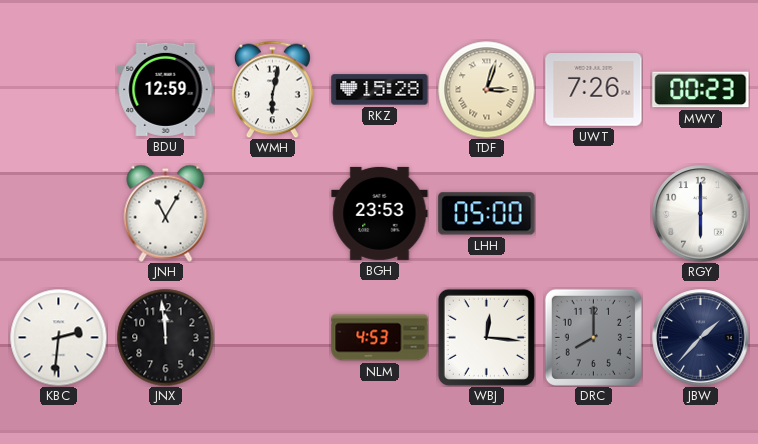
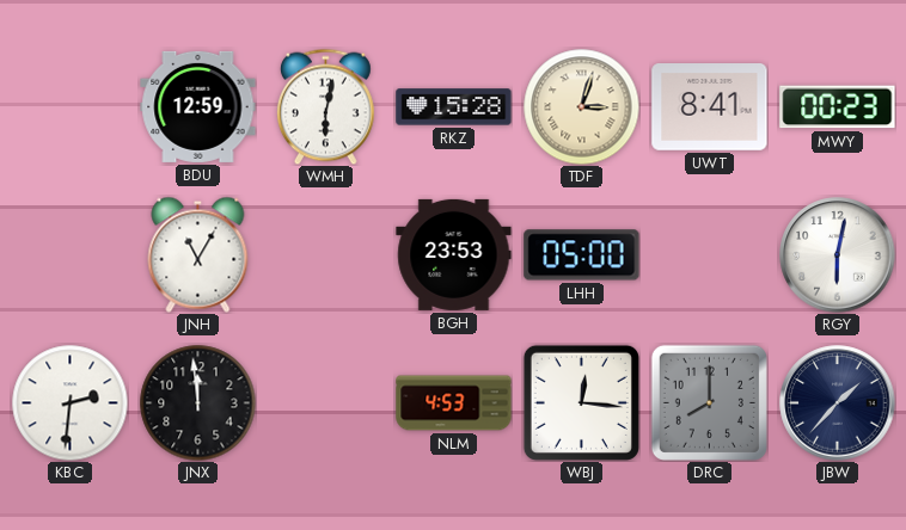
UWT: 7:26 -> 8:41
RGY: 6:00 -> 6:02
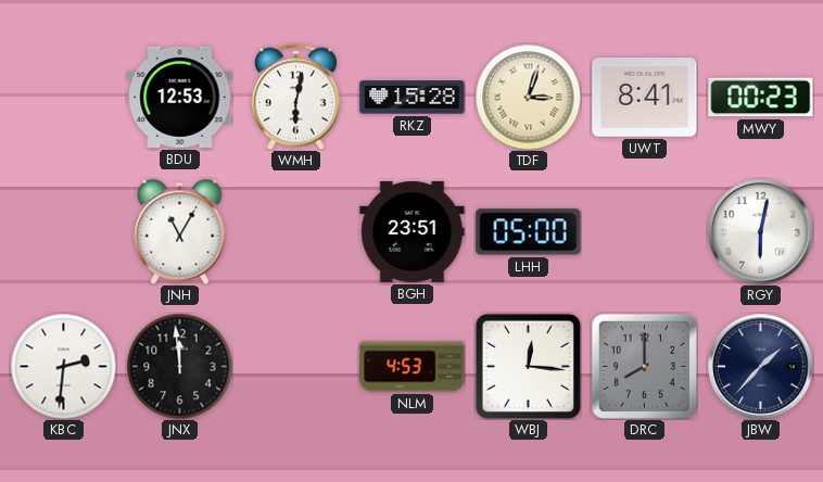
BDU: 12:59 -> 12:53
BGH: 23:53 -> 23:51
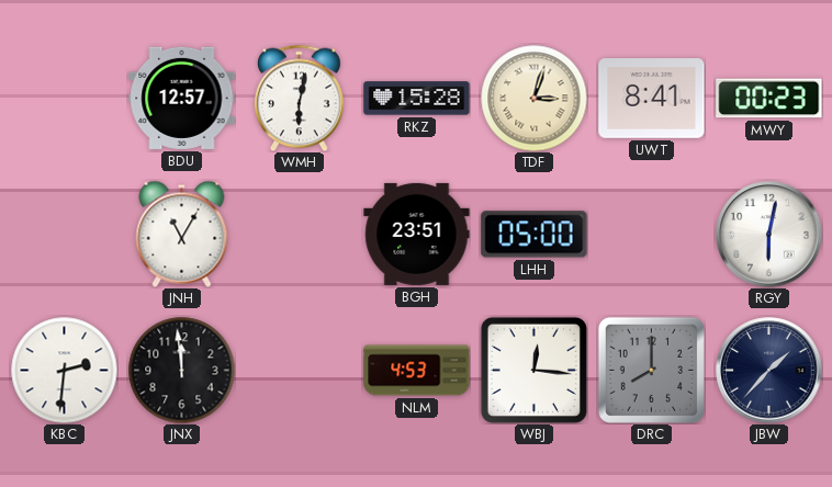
BDU: 12:53 -> 12:57
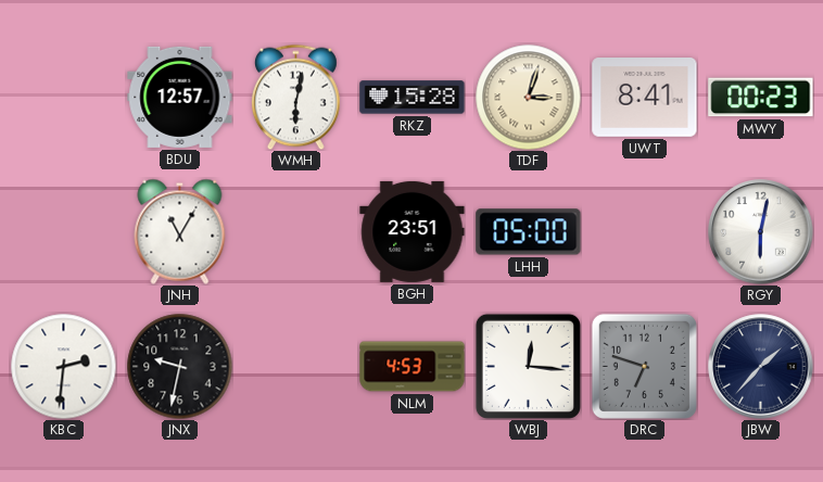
JNX: 11:59 -> 9:32
DRC: 8:00 -> 6:48
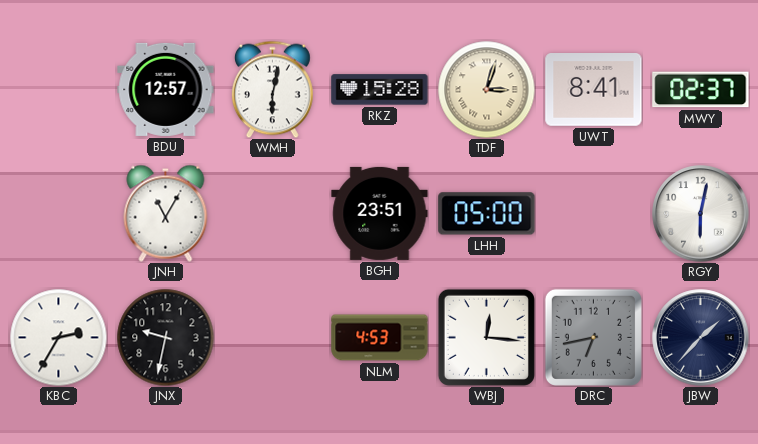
MWY: 00:23 -> 02:37
KBC: 2:31 -> 2:35
DRC: 6:48 -> 6:43
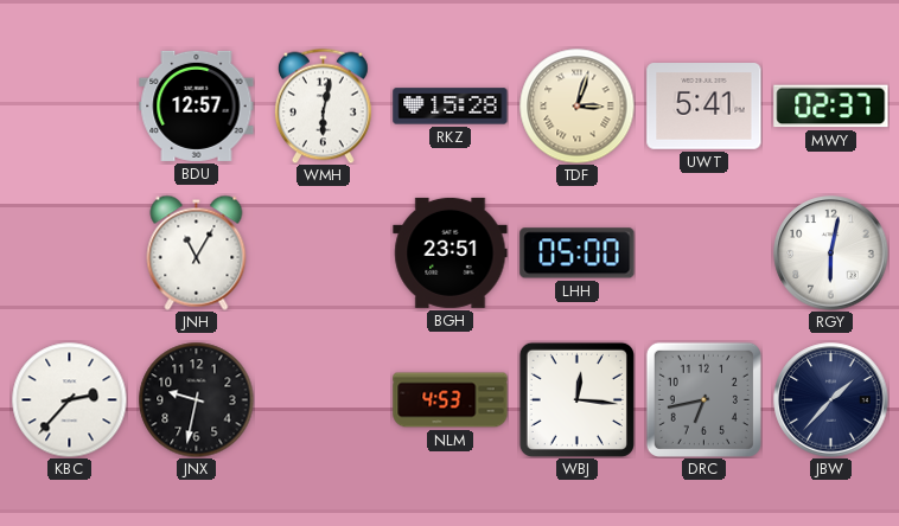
UWT: 8:41 -> 5:41
KBC: 2:35 -> 2:37
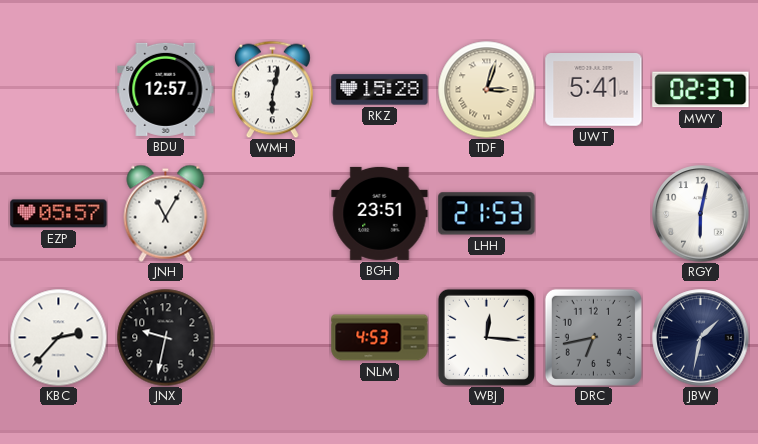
EZP: none -> 05:57
LHH: 05:00 -> 21:53
JBW: 1:37 -> 1:32
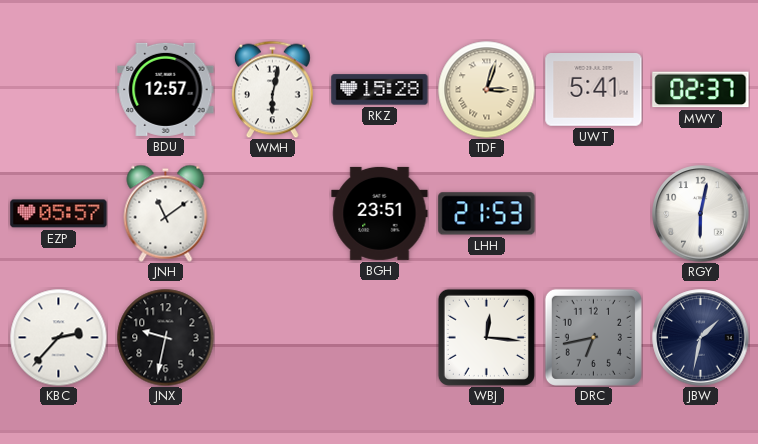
JNH: 11:05 -> 11:09
NLM: 4:53 -> none
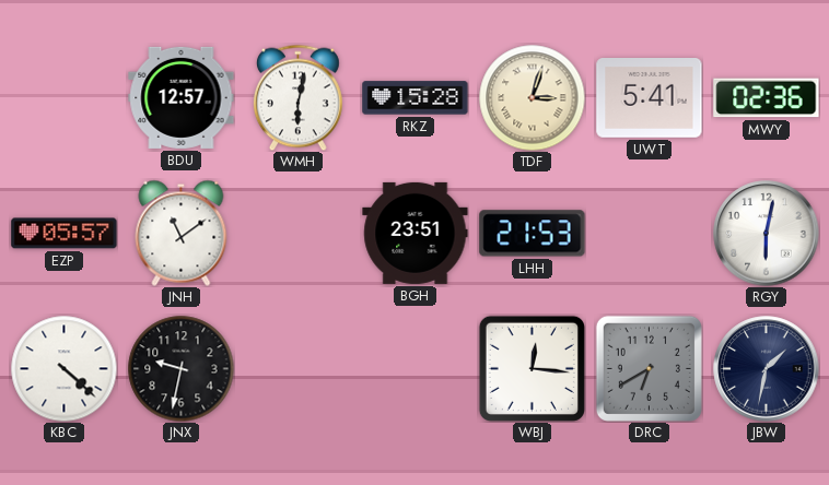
MWY: 02:37 -> 02:36
KBC: 2:37 -> 4:22
DRC: 6:43 -> 6:40
